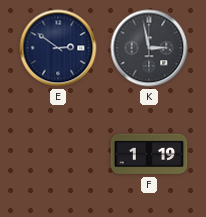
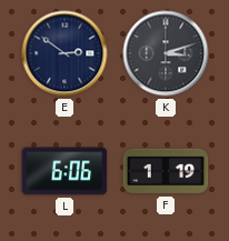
K: 2:58 -> 3:12
L: none -> 6:06
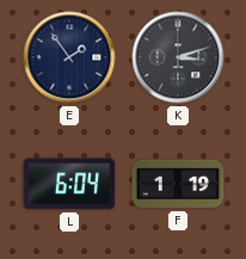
E: 2:51 -> 1:54
L: 6:06 -> 6:04
